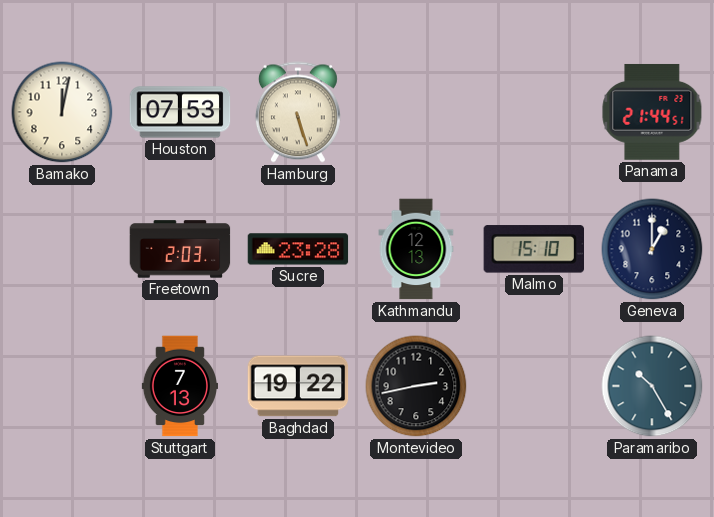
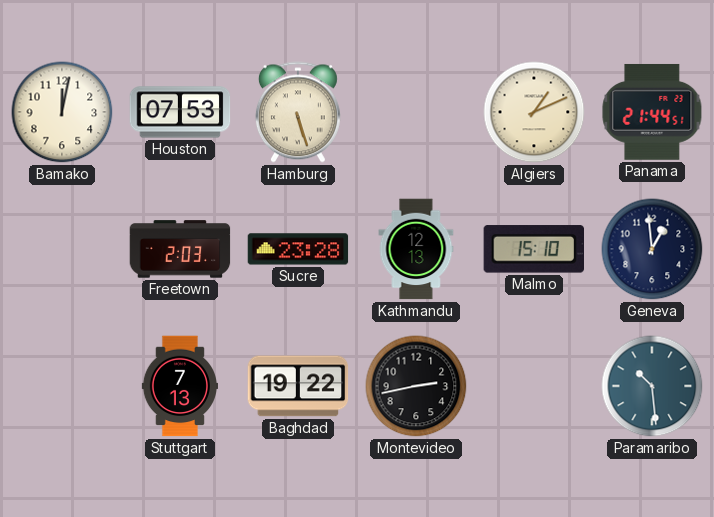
Algiers: none -> 1:11
Geneva: 1:00 -> 12:59
Paramaribo: 10:25 -> 10:29
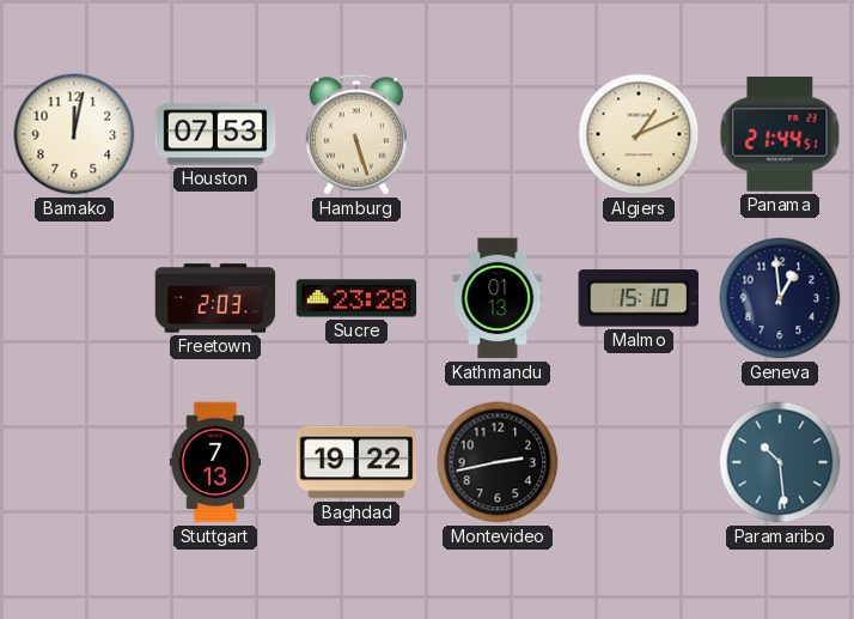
Kathmandu: 12:13 -> 01:13
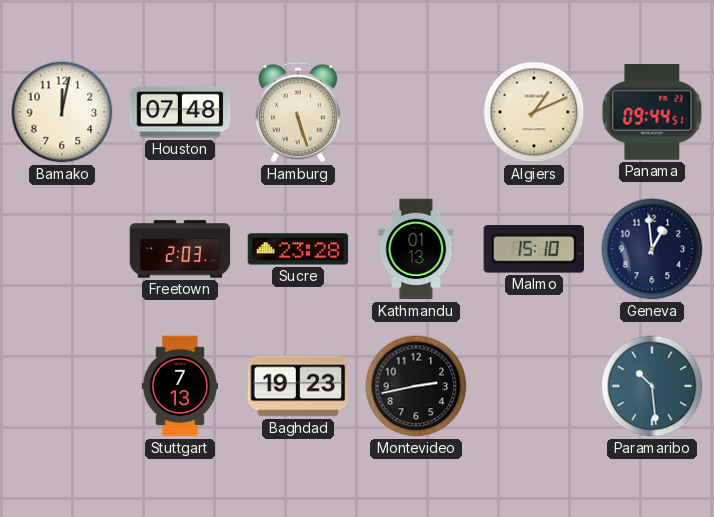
Houston: 07:53 -> 07:48
Panama: 21:44 -> 09:44
Baghdad: 19:22 -> 19:23
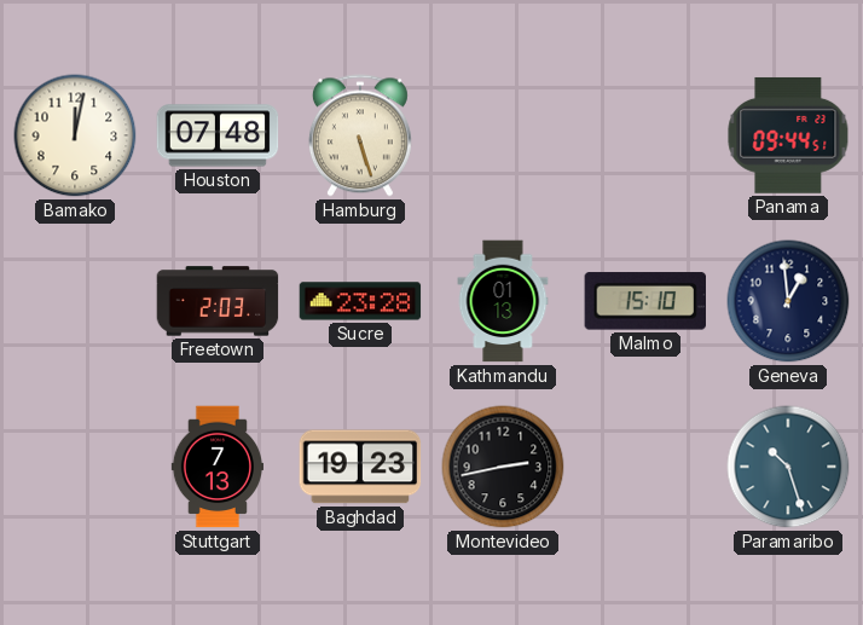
Algiers: 1:11 -> none
Paramaribo: 10:29 -> 10:27
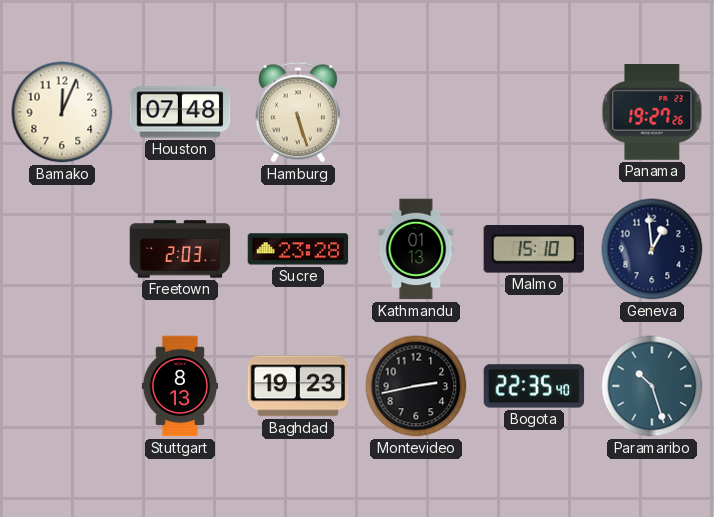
Bamako: 12:02 -> 12:04
Panama: 09:44 -> 19:27
Stuttgart: 7:13 -> 8:13
Bogota: none -> 22:35
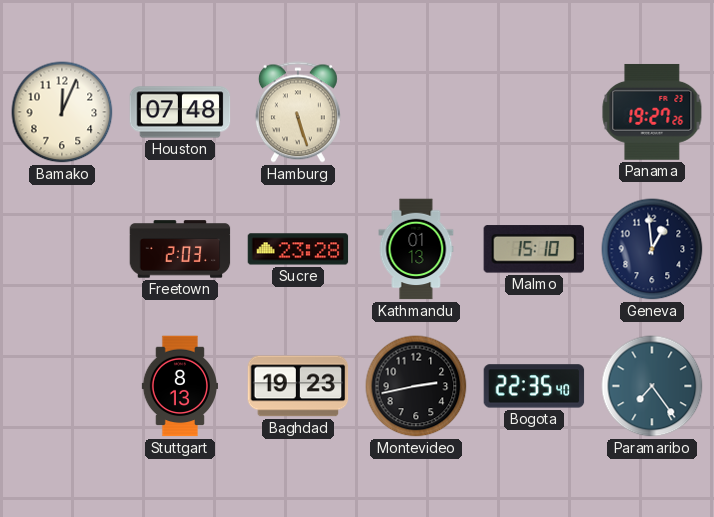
Paramaribo: 10:27 -> 7:24
